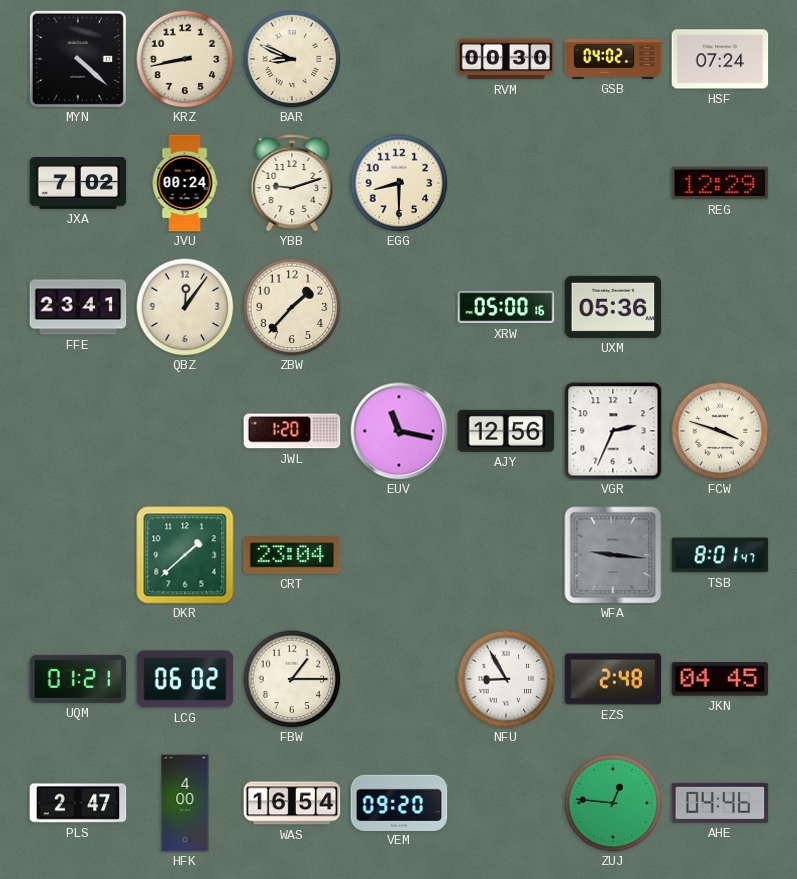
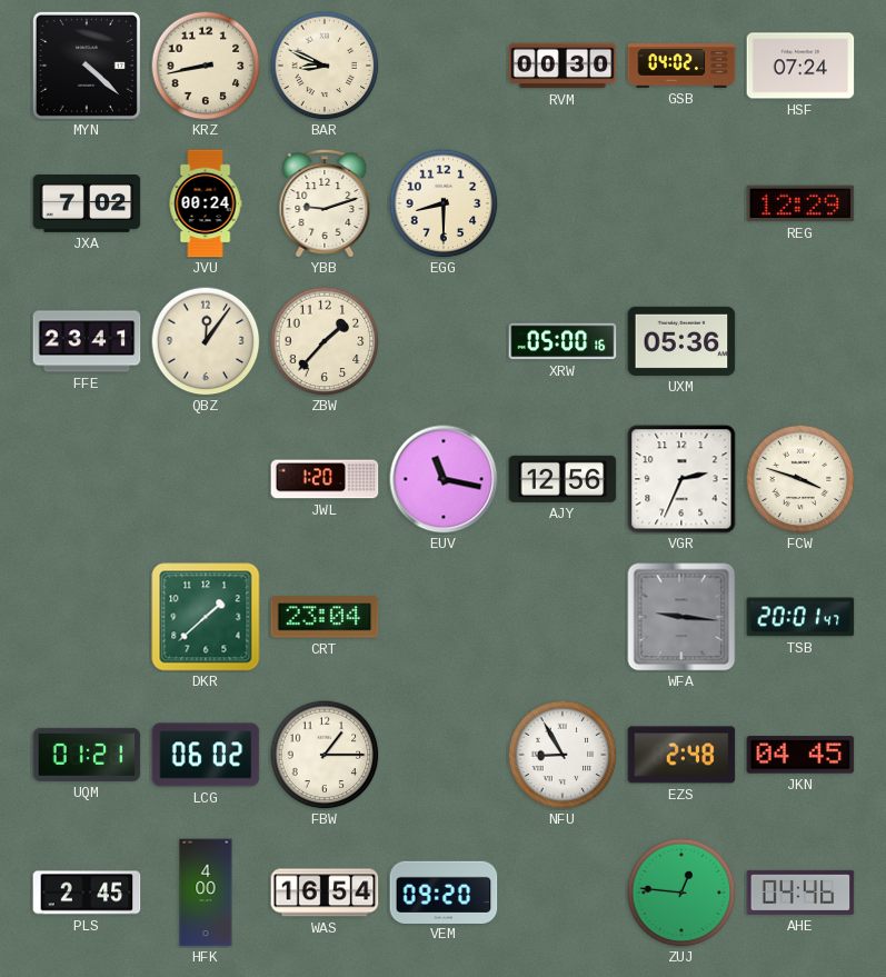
TSB: 8:01 -> 20:01
PLS: 2:47 -> 2:45
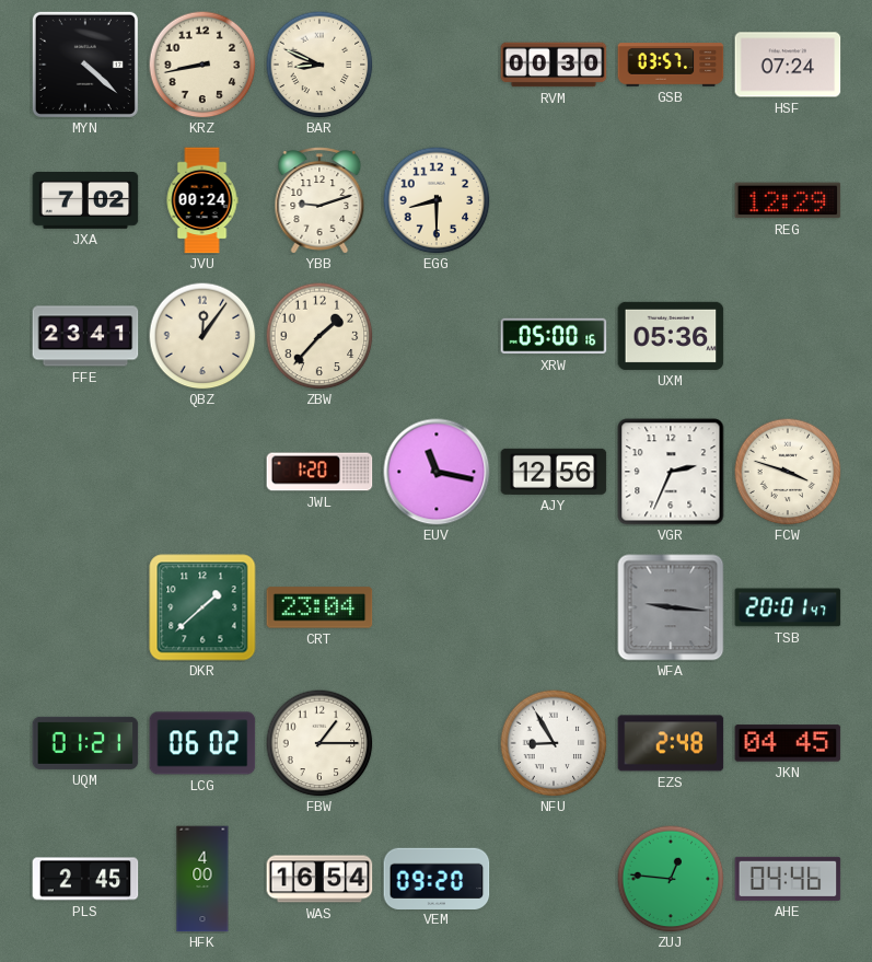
GSB: 04:02 -> 03:57
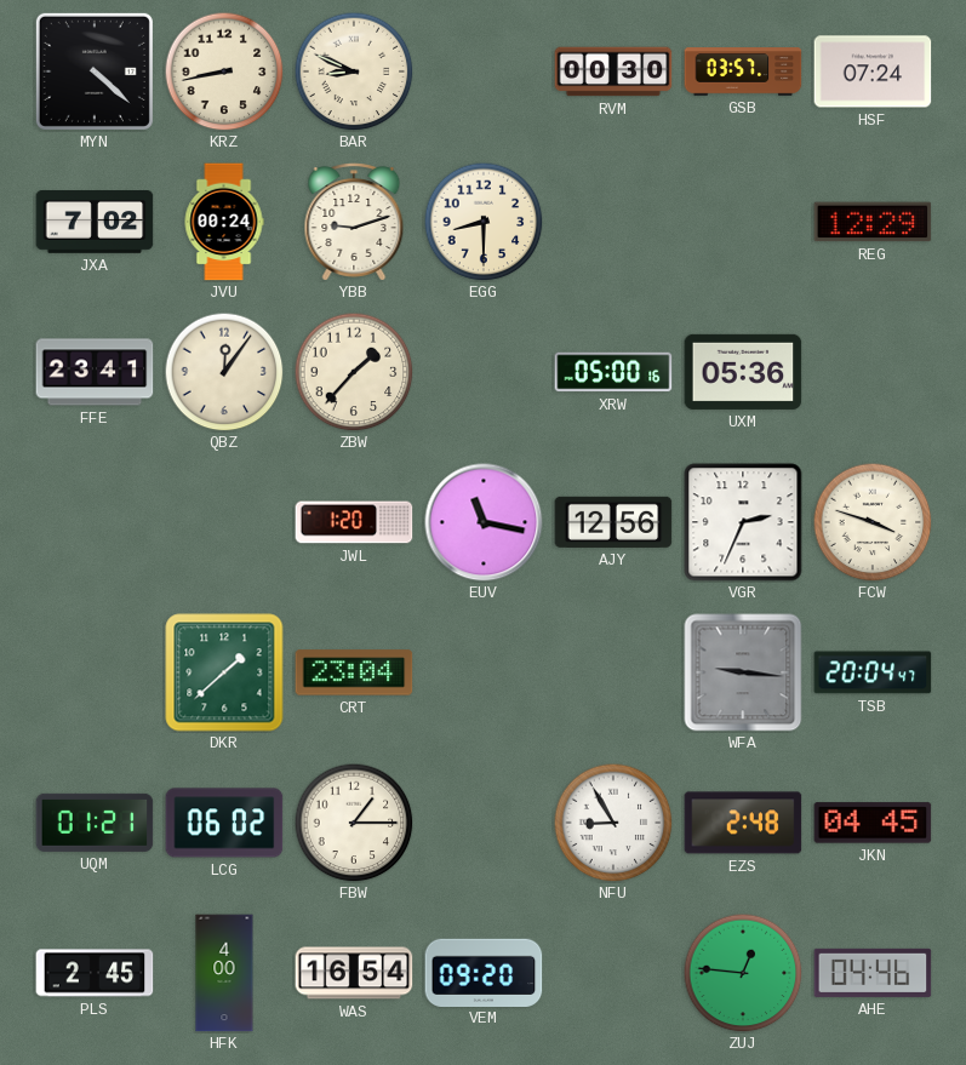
TSB: 20:01 -> 20:04
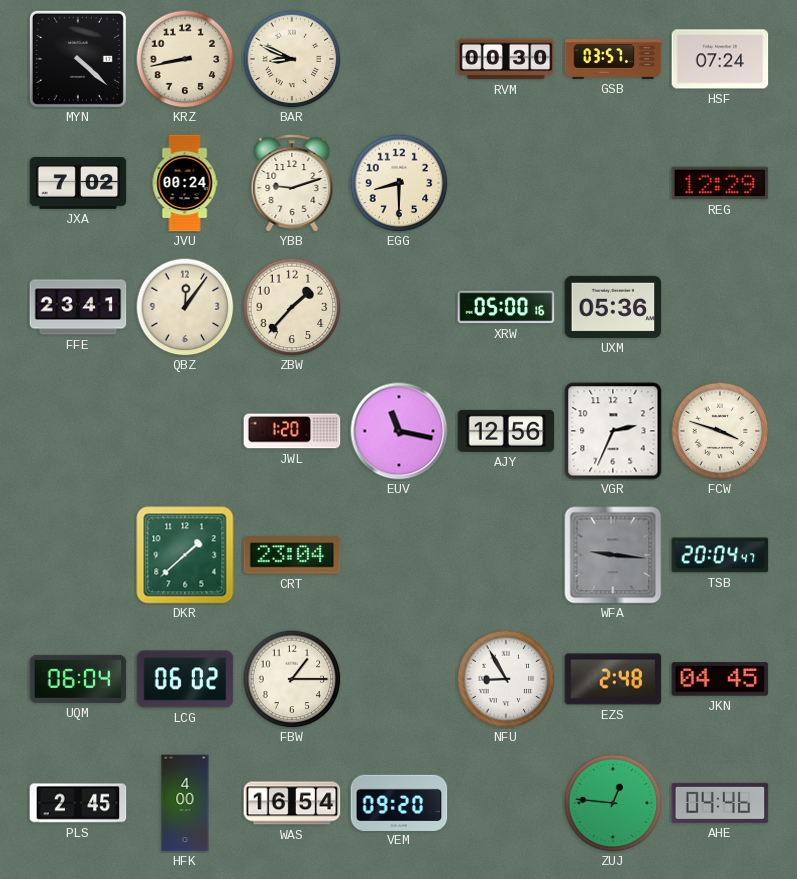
UQM: 01:21 -> 06:04
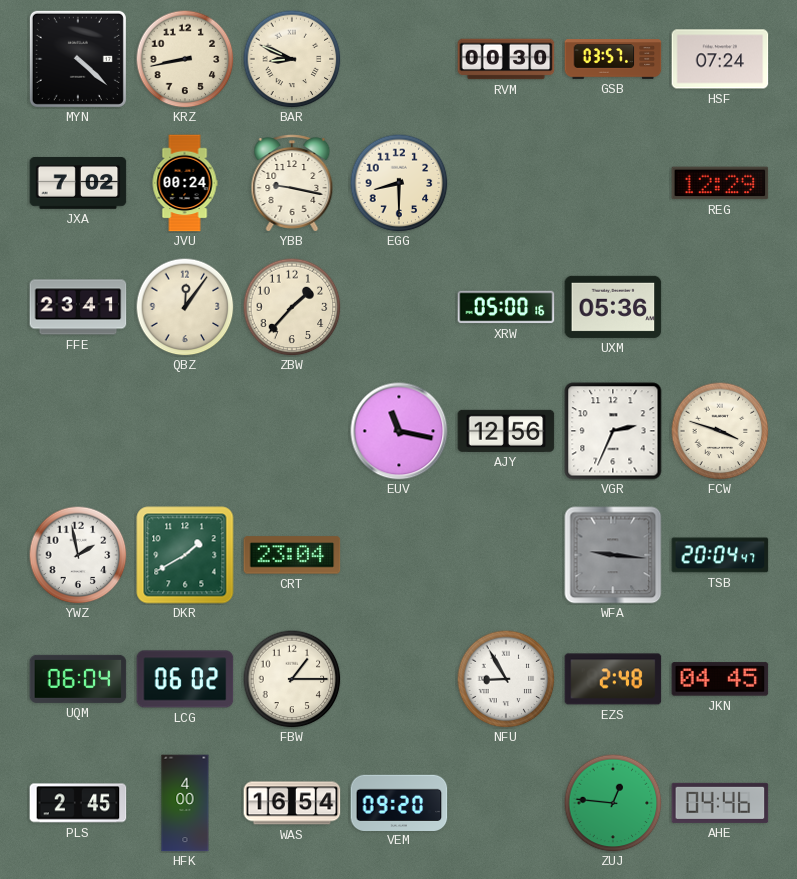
YBB: 9:12 -> 9:17
JWL: 1:20 -> none
YWZ: none -> 1:58
DKR: 1:38 -> 1:40
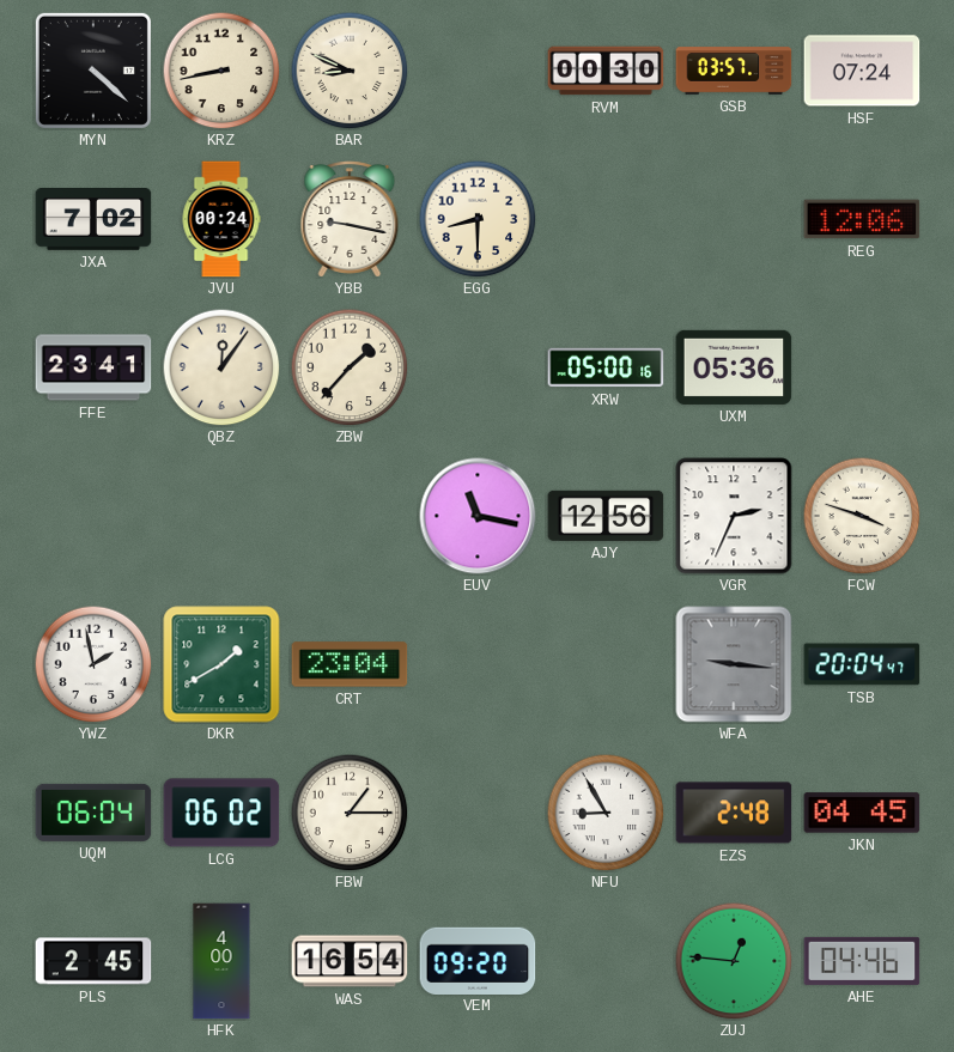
REG: 12:29 -> 12:06
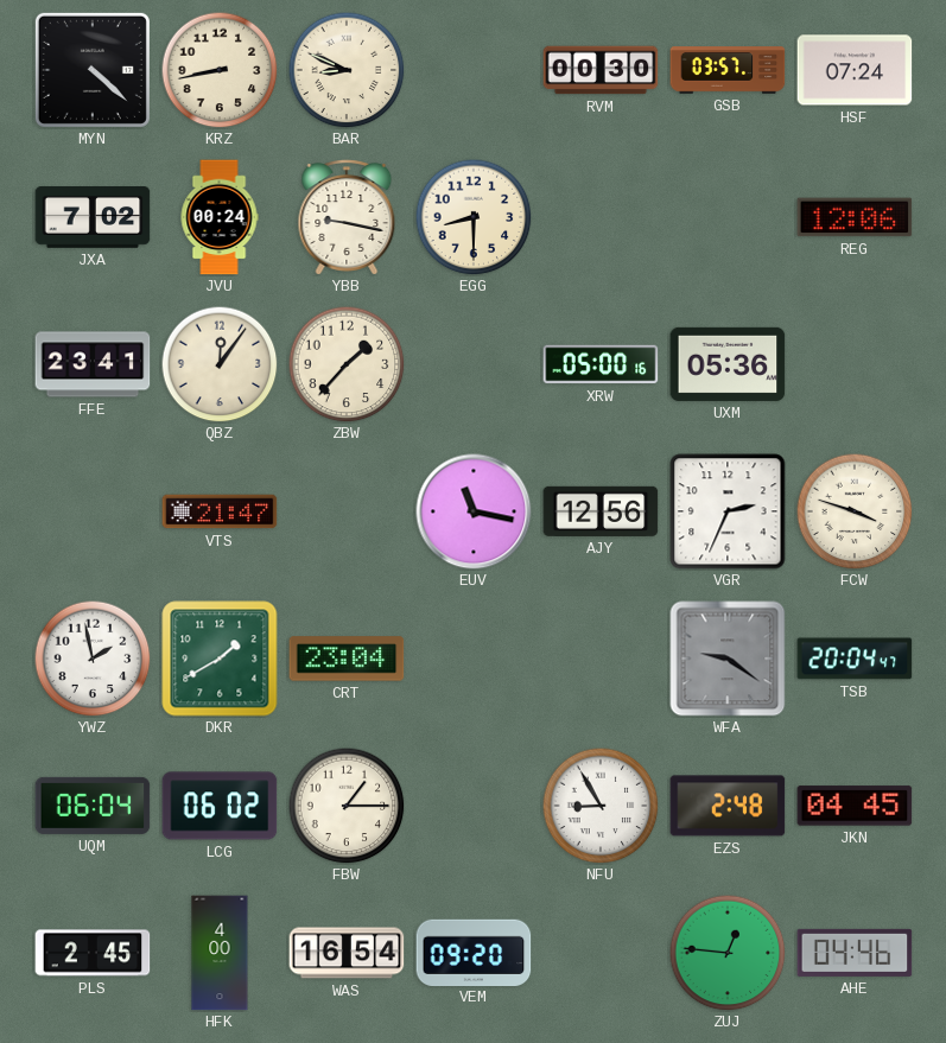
VTS: none -> 21:47
WFA: 9:16 -> 9:21
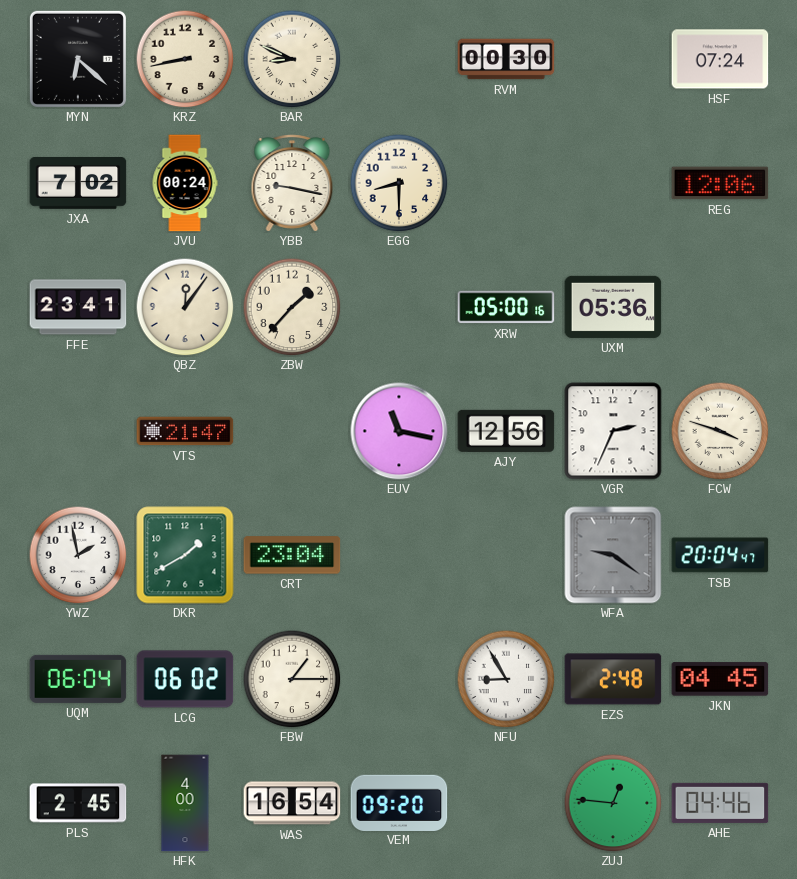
MYN: 4:22 -> 6:22
GSB: 03:57 -> none
